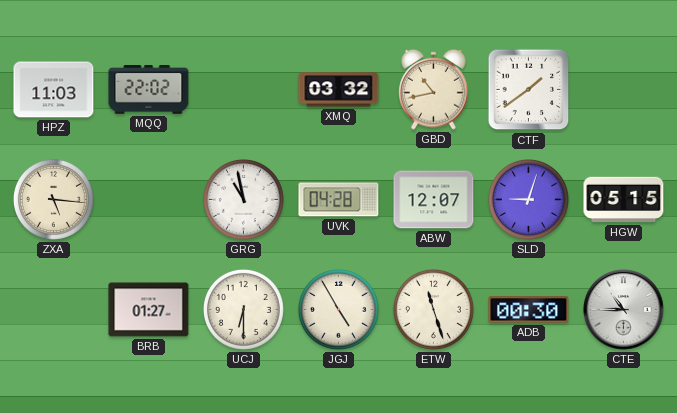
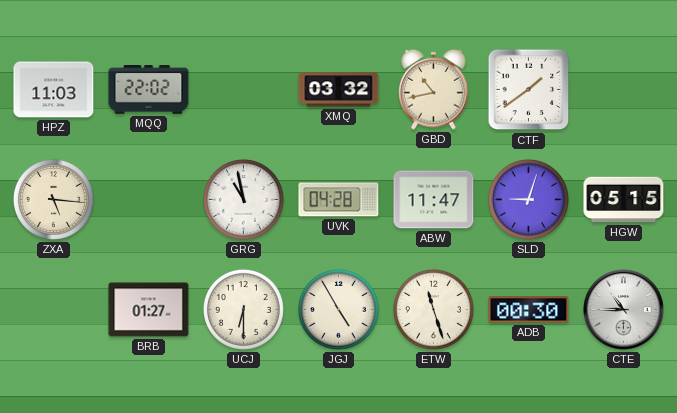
ABW: 12:07 -> 11:47
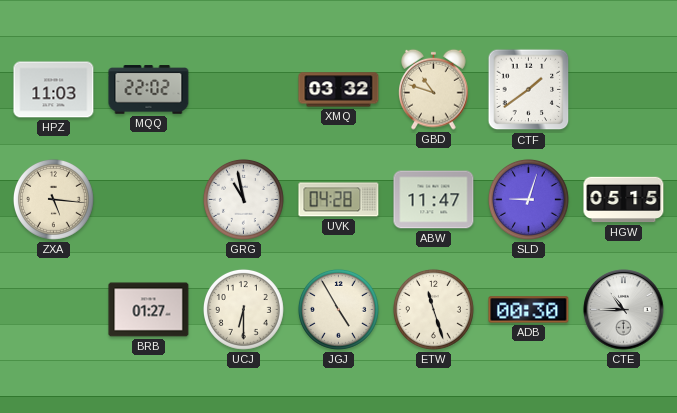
GBD: 10:43 -> 10:48
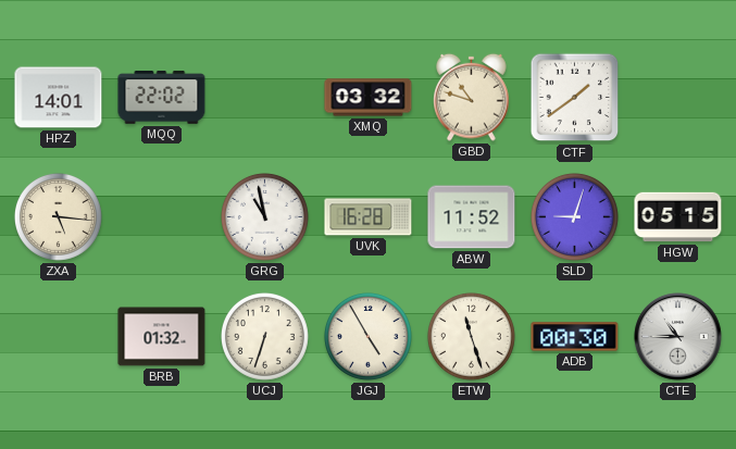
HPZ: 11:03 -> 14:01
UVK: 04:28 -> 16:28
ABW: 11:47 -> 11:52
BRB: 01:27 -> 01:32
UCJ: 6:30 -> 6:33
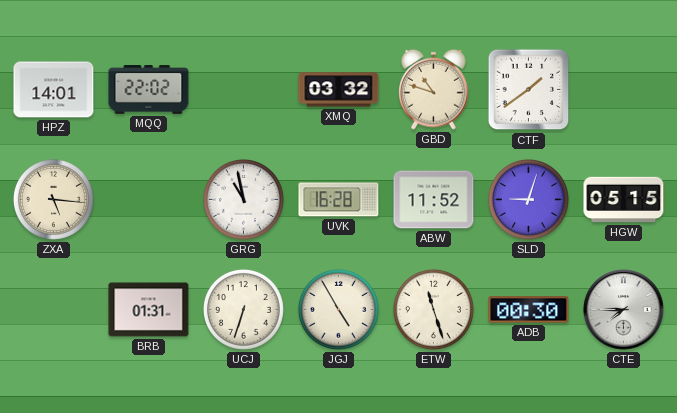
BRB: 01:32 -> 01:31
CTE: 10:45 -> 7:45
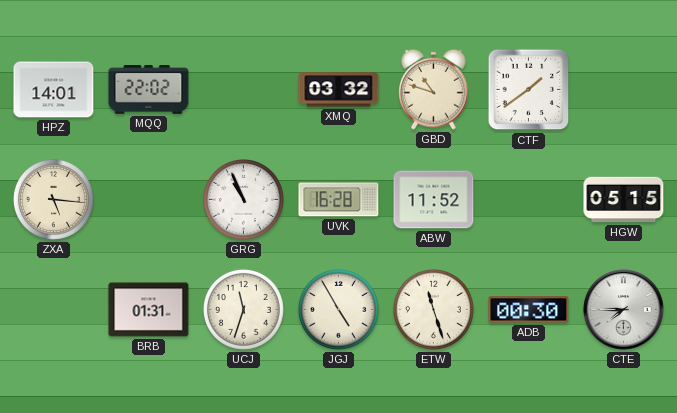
GRG: 10:58 -> 10:56
SLD: 9:03 -> none
UCJ: 6:33 -> 11:33
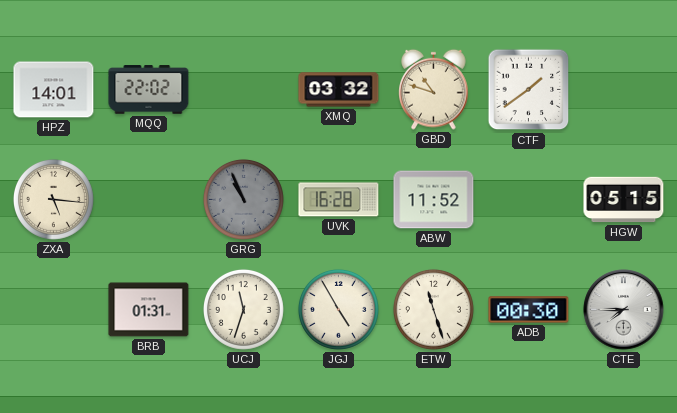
GRG dial: white -> grey
